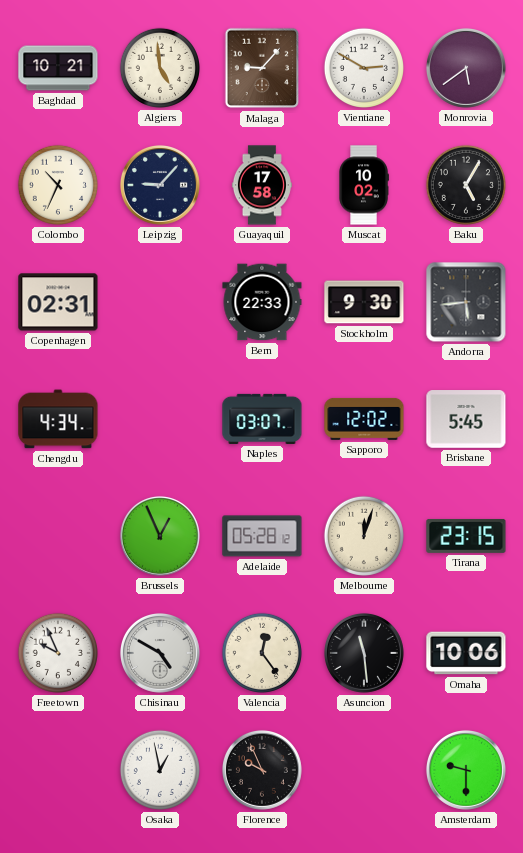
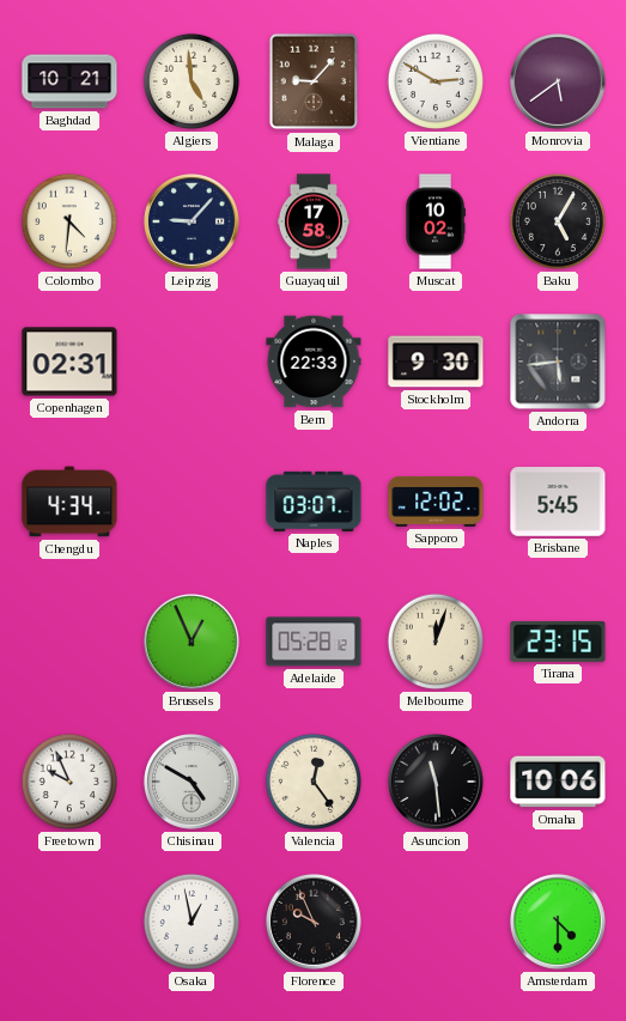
Colombo: 10:34 -> 4:31
Amsterdam: 9:30 -> 4:30
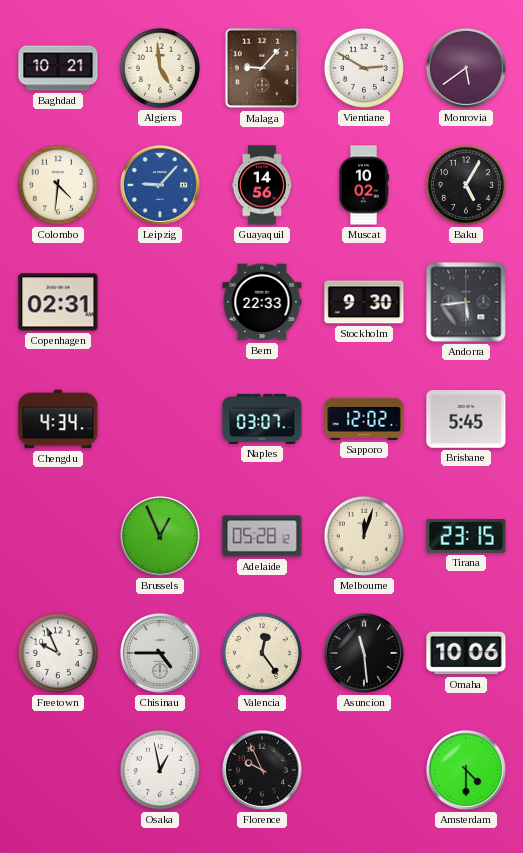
Leipzig dial: navy -> blue
Guayaquil: 17:58 -> 14:56
Chisinau: 4:50 -> 4:45
